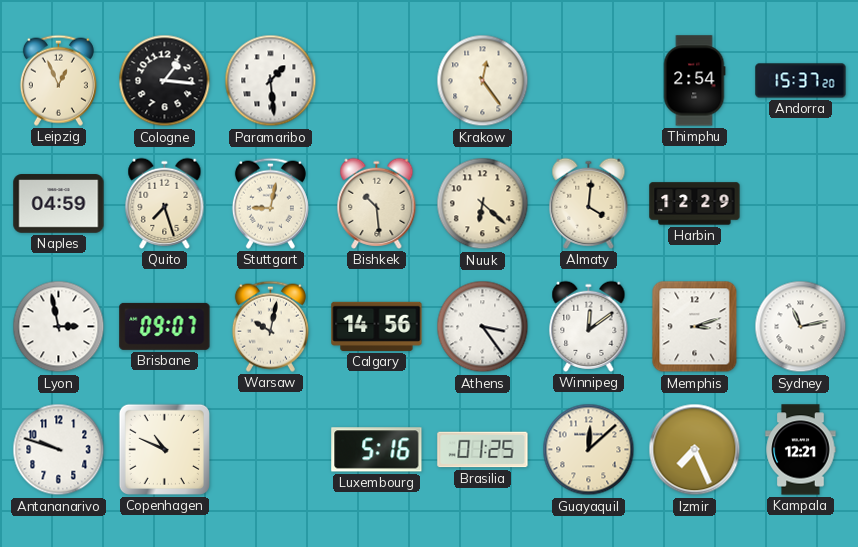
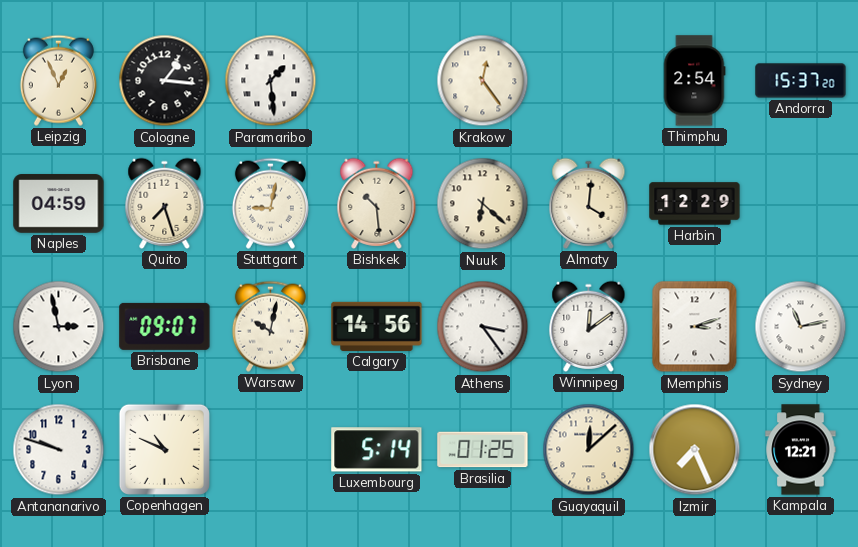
Luxembourg: 5:16 -> 5:14
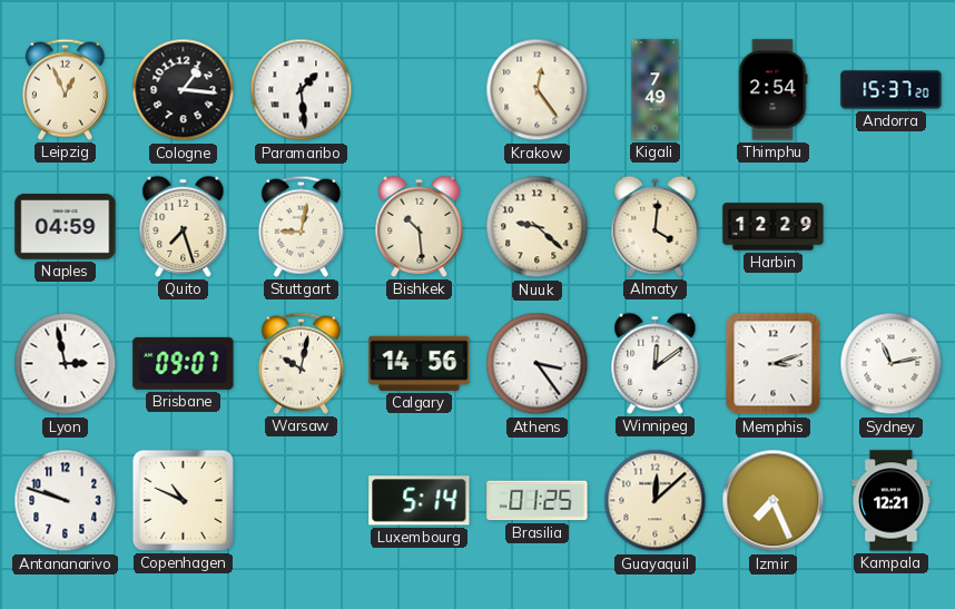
Kigali: none -> 7:49
Nuuk: 6:22 -> 9:22
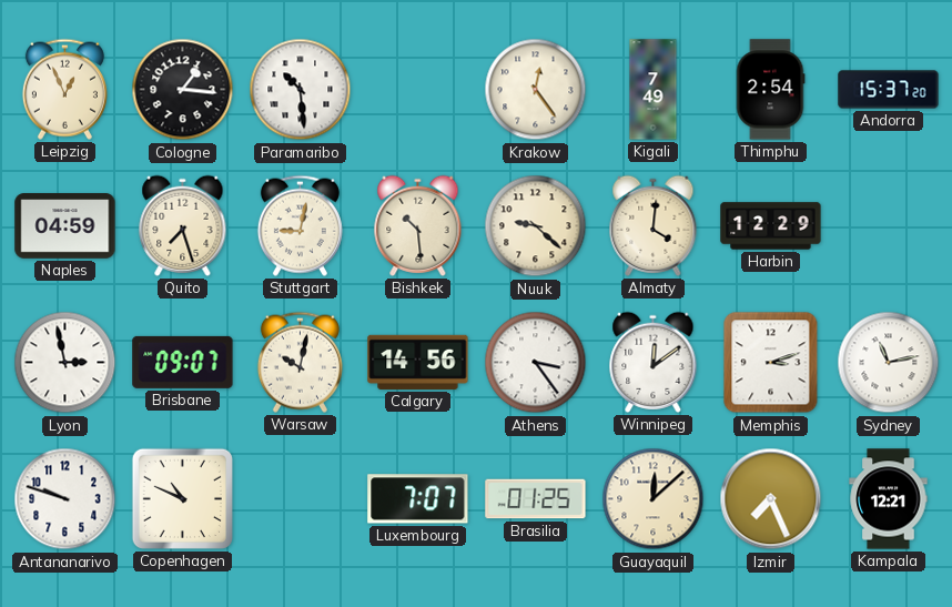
Paramaribo: 1:29 -> 10:29
Luxembourg: 5:14 -> 7:07
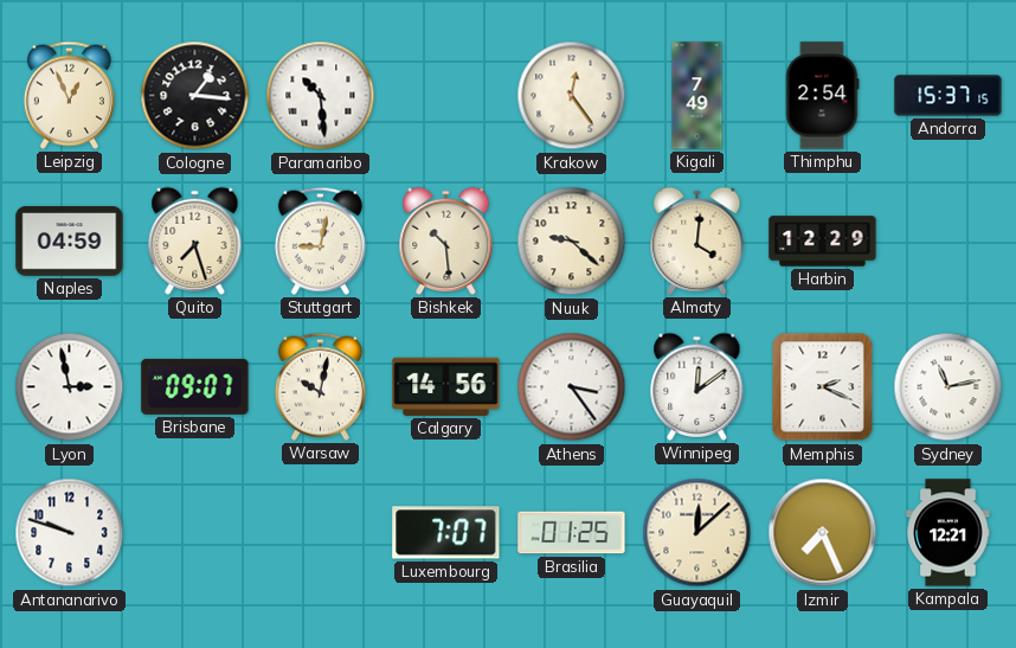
Andorra: 15:37:20 -> 15:37:15
Memphis: 3:12 -> 2:19
Copenhagen: 10:49 -> none
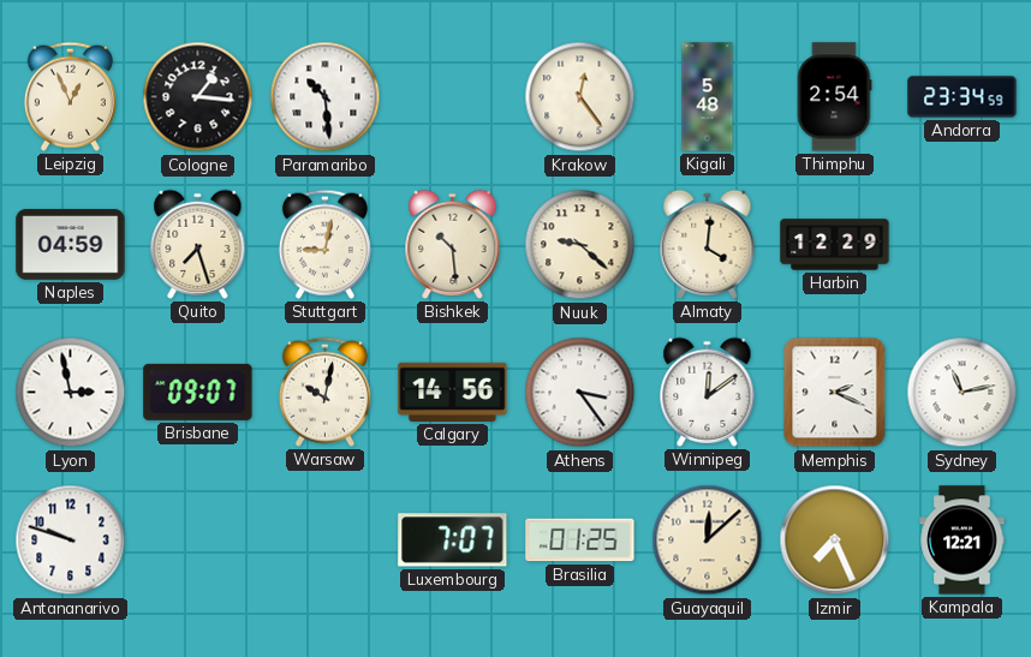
Kigali: 7:49 -> 5:48
Andorra: 15:37 -> 23:34
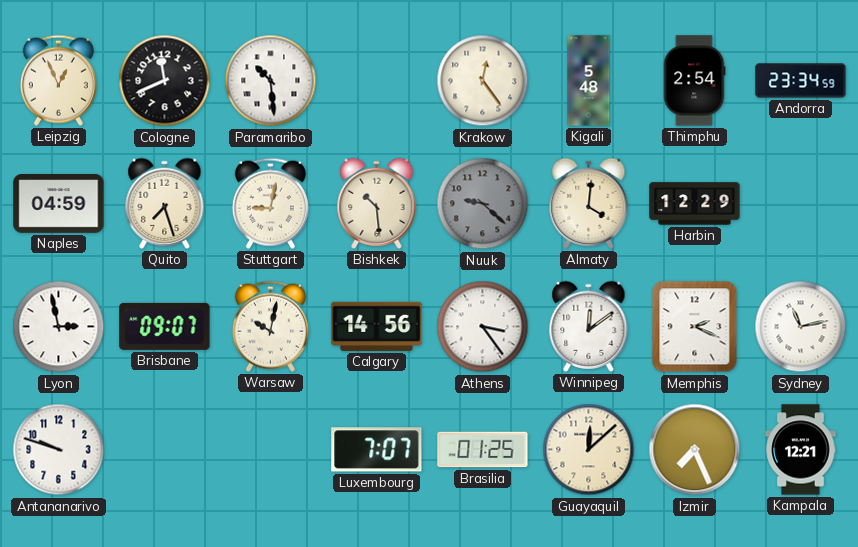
Cologne: 1:16 -> 11:41
Nuuk dial: cream -> grey
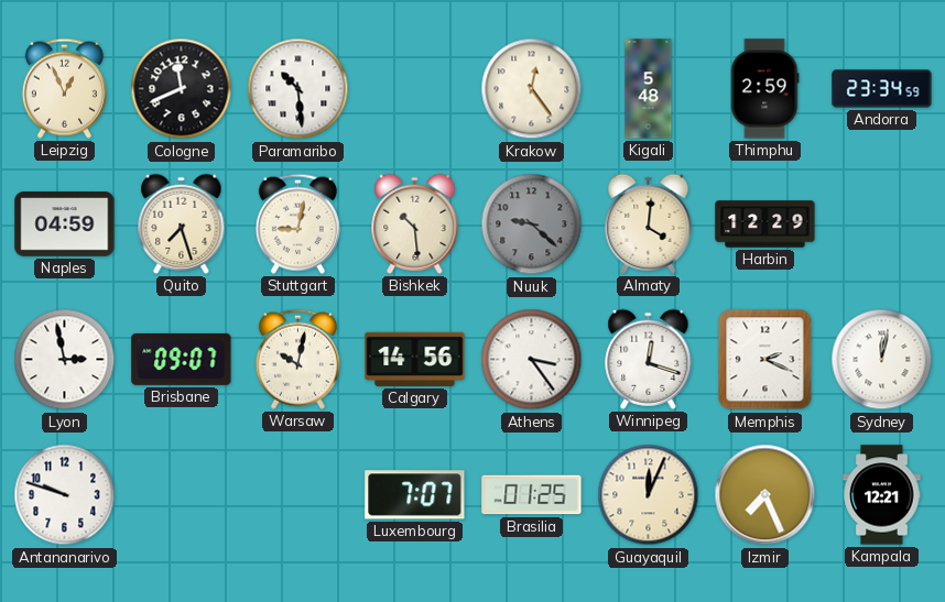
Thimphu: 2:54 -> 2:59
Winnipeg: 12:09 -> 12:18
Sydney: 11:13 -> 12:02
Guayaquil: 12:08 -> 12:04
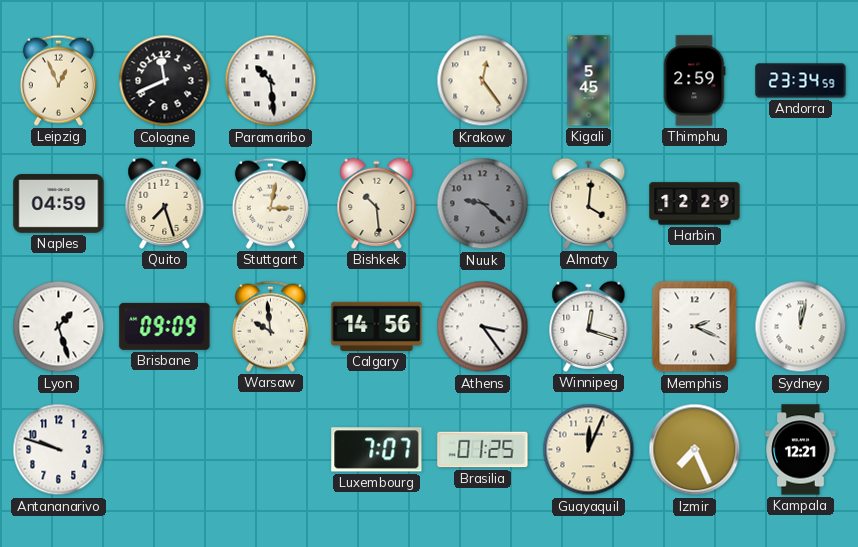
Kigali: 5:48 -> 5:45
Stuttgart: 9:02 -> 3:02
Lyon: 2:58 -> 1:27
Brisbane: 09:07 -> 09:09
Warsaw: 10:02 -> 9:59
